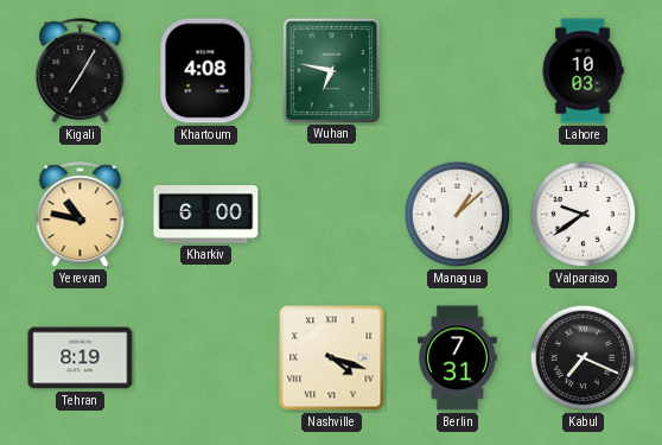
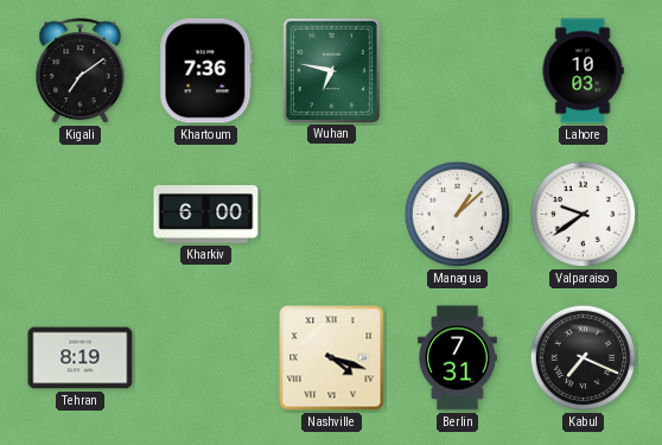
Kigali: 7:05 -> 7:09
Khartoum: 4:08 -> 7:36
Yerevan: 10:47 -> none
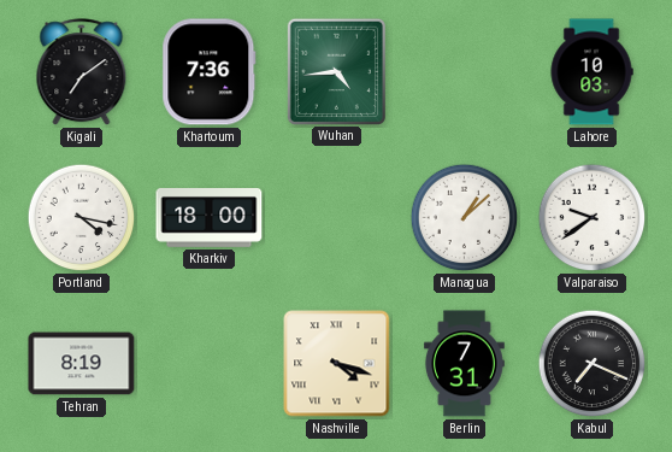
Wuhan: 6:47 -> 4:44
Portland: none -> 4:17
Kharkiv: 6:00 -> 18:00
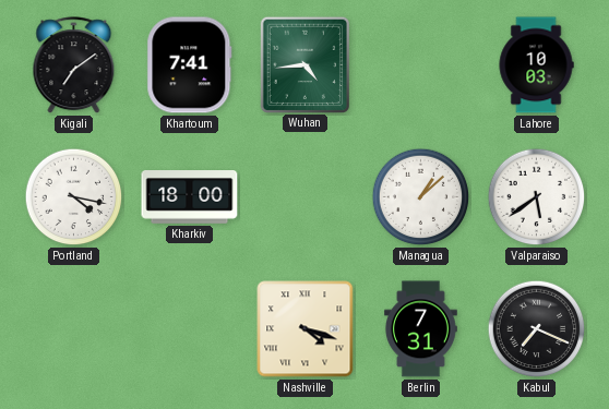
Khartoum: 7:36 -> 7:41
Valparaiso: 9:39 -> 5:39
Tehran: 8:19 -> none
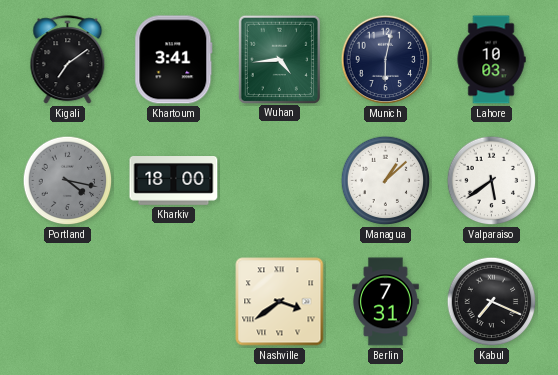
Khartoum: 7:41 -> 3:41
Munich: none -> 6:02
Portland dial: white -> grey
Nashville: 4:18 -> 3:39
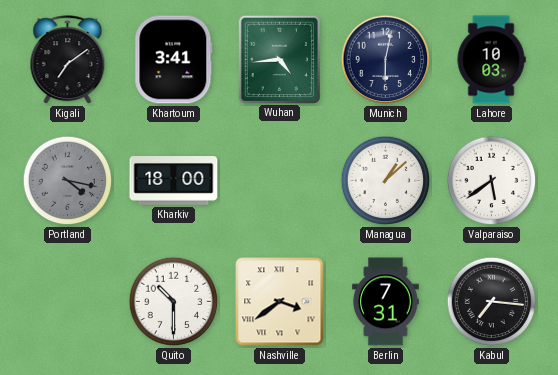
Quito: none -> 10:30
Kabul: 7:19 -> 7:16
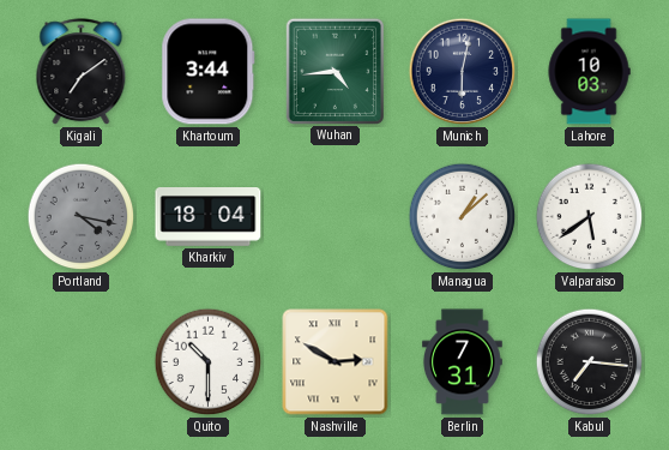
Khartoum: 3:41 -> 3:44
Kharkiv: 18:00 -> 18:04
Nashville: 3:39 -> 2:50
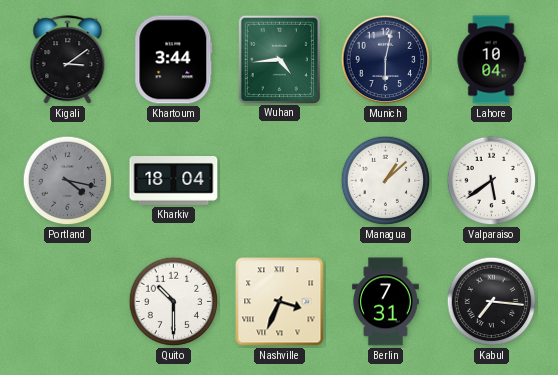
Kigali: 7:09 -> 3:09
Lahore: 10:03 -> 10:04
Nashville: 2:50 -> 3:34
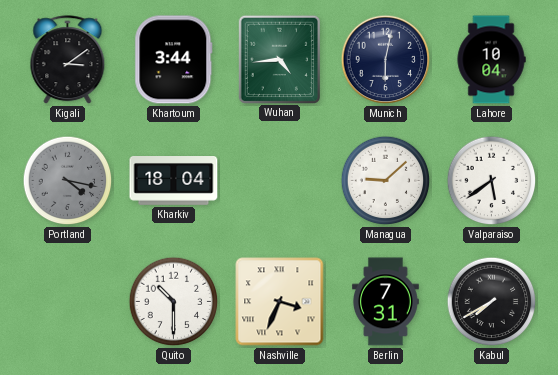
Managua: 1:08 -> 9:08
Kabul: 7:16 -> 7:40
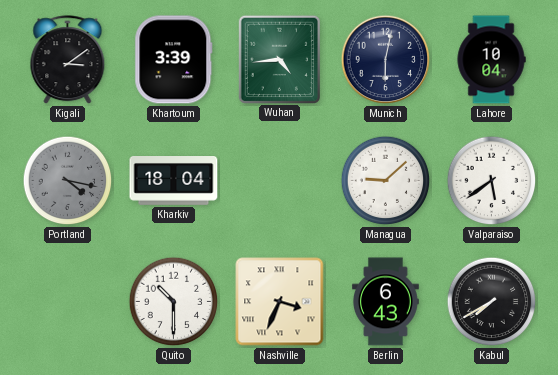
Khartoum: 3:44 -> 3:39
Berlin: 7:31 -> 6:43
